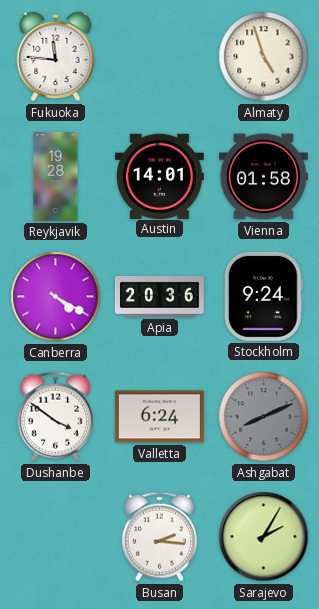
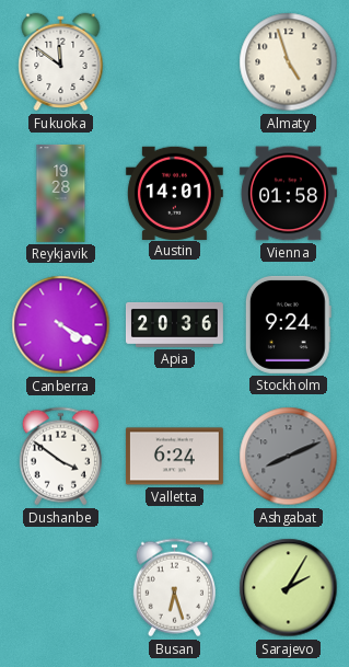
Fukuoka: 11:46 -> 11:51
Busan: 2:16 -> 6:27
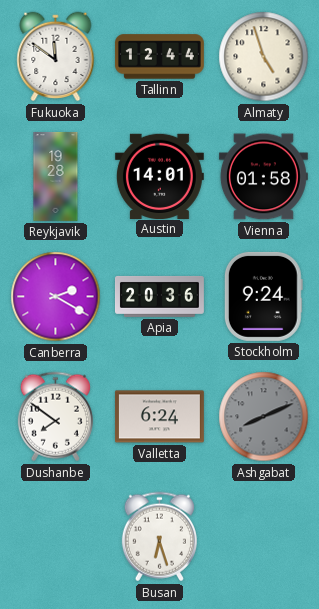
Tallinn: none -> 12:44
Canberra: 4:20 -> 2:20
Dushanbe: 3:51 -> 7:51
Sarajevo: 2:05 -> none
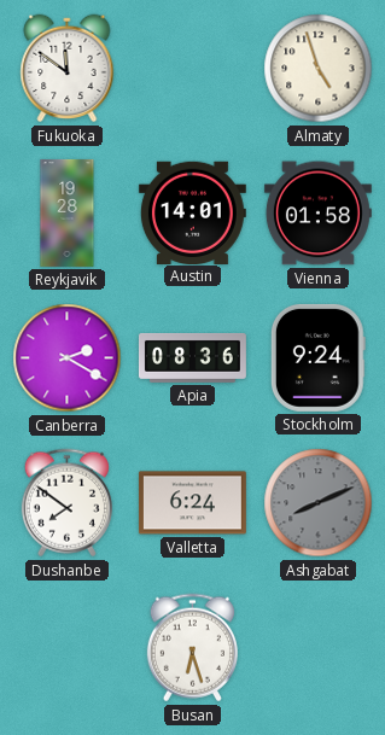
Tallinn: 12:44 -> none
Apia: 20:36 -> 08:36
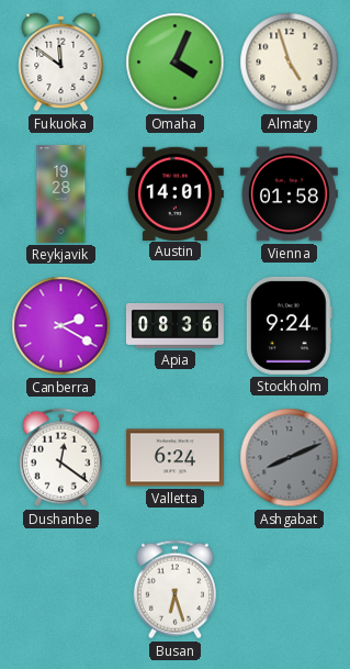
Omaha: none -> 4:04
Dushanbe: 7:51 -> 12:21
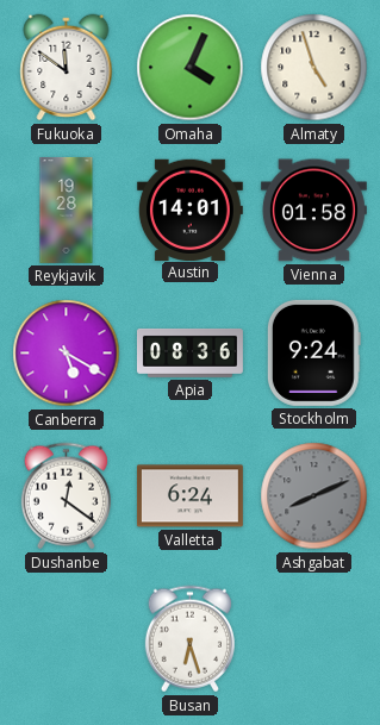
Canberra: 2:20 -> 5:20
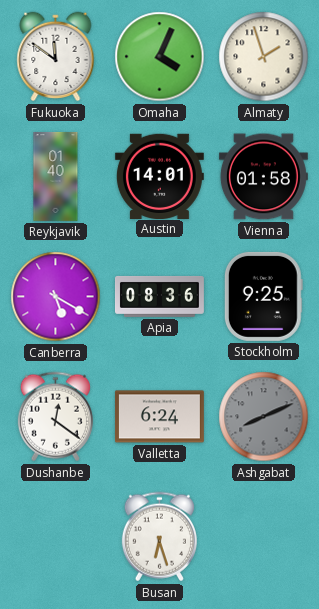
Almaty: 4:57 -> 1:57
Reykjavik: 19:28 -> 01:40
Stockholm: 9:24 -> 9:25
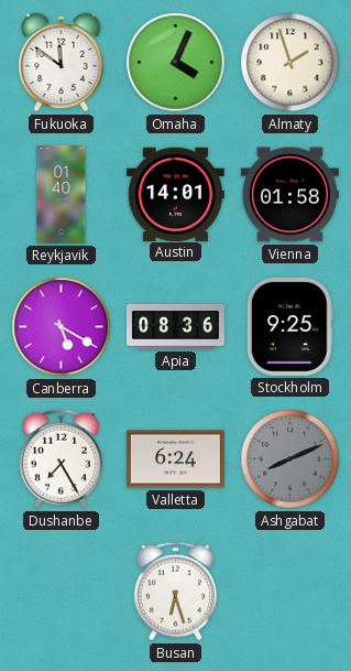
Dushanbe: 12:21 -> 7:25
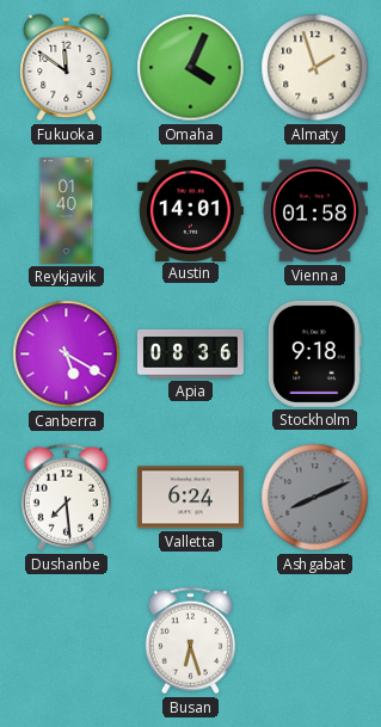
Stockholm: 9:25 -> 9:18
Dushanbe: 7:25 -> 7:29
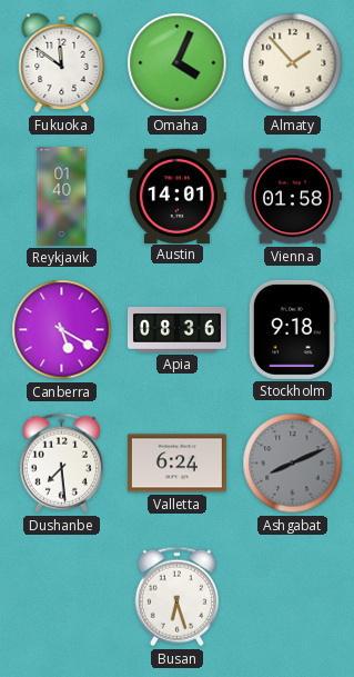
Almaty: 1:57 -> 1:53
